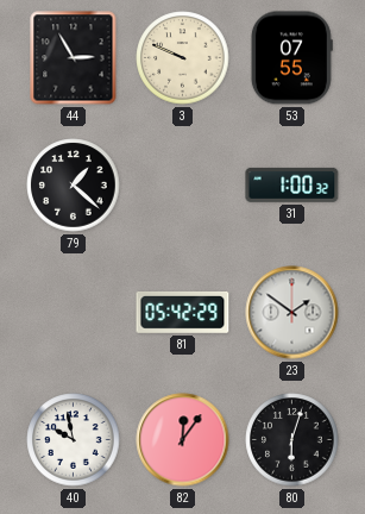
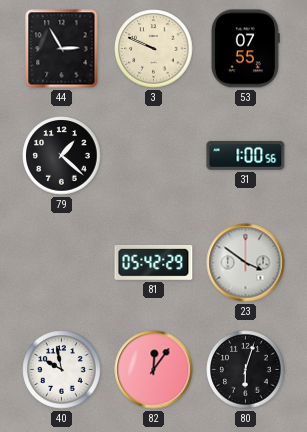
31: 1:00:32 -> 1:00:56
23: 1:51 -> 3:51
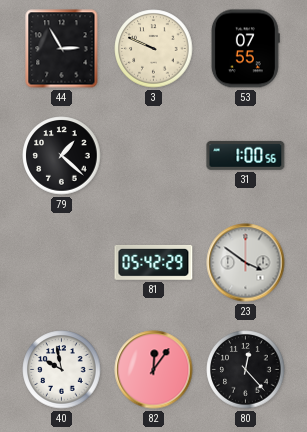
80: 6:03 -> 12:23
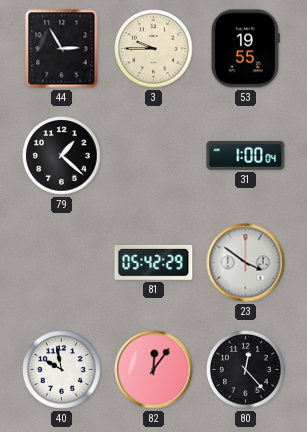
3: 9:49 -> 9:45
53: 07:55 -> 19:55
31: 1:00:56 -> 1:00:04
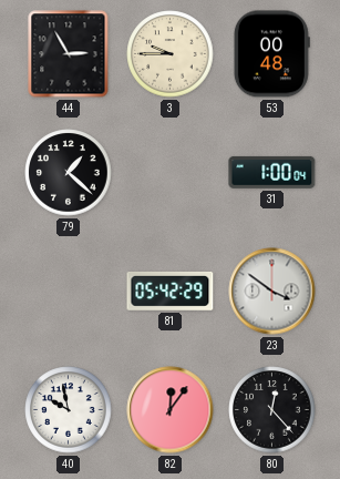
53: 19:55 -> 00:48
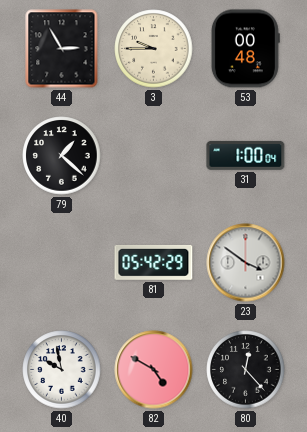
82: 12:06 -> 4:50
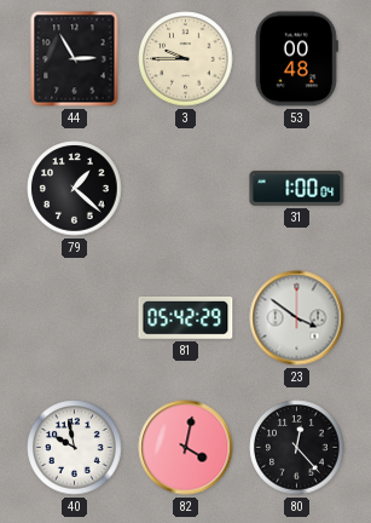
82: 4:50 -> 4:02
